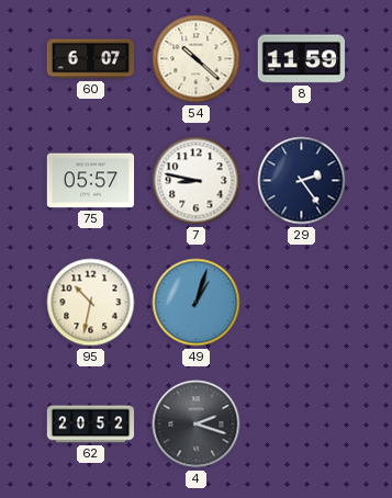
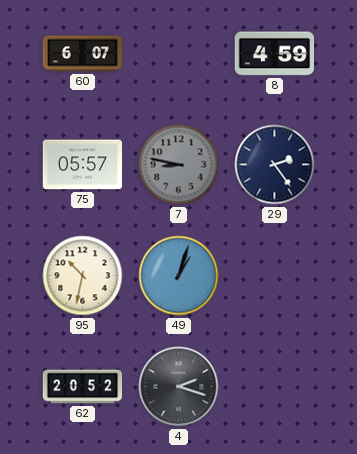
54: 10:22 -> none
8: 11:59 -> 4:59
7 dial: white -> grey
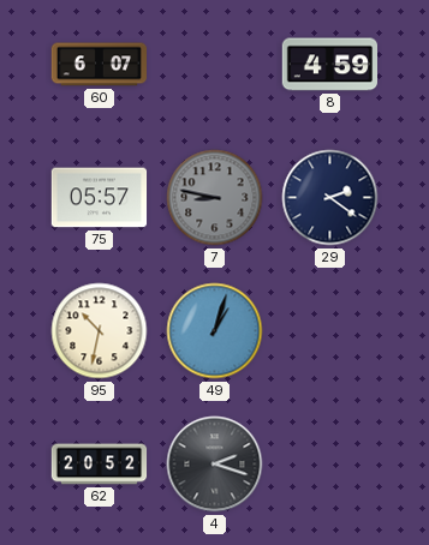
29: 2:24 -> 2:21
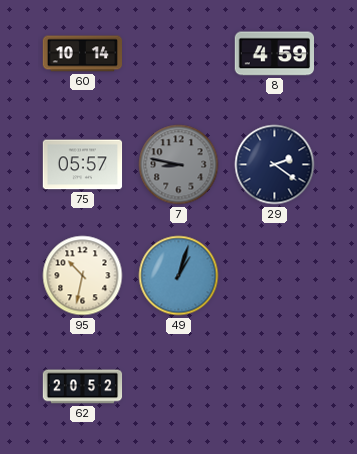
60: 6:07 -> 10:14
4: 2:18 -> none
